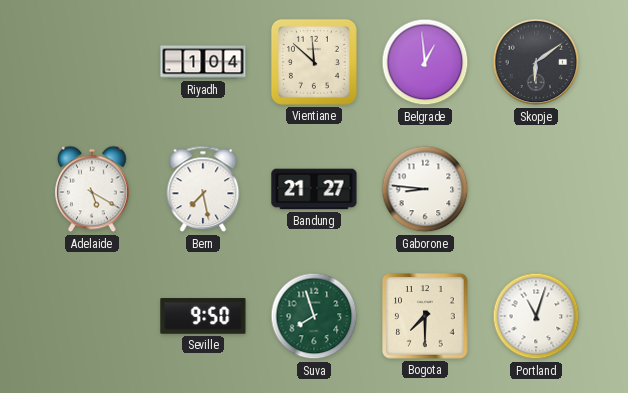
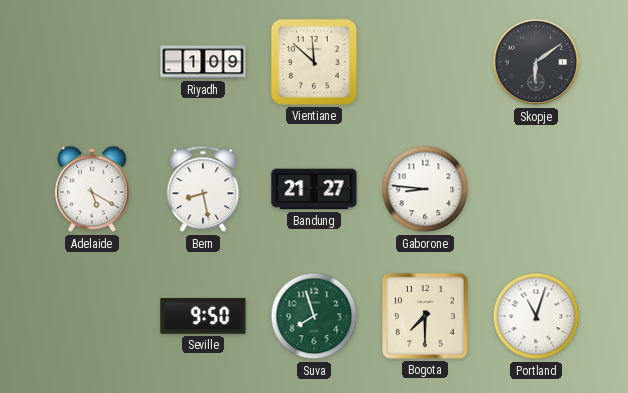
Riyadh: 1:04 -> 1:09
Belgrade: 12:59 -> none
Bern: 7:28 -> 8:28
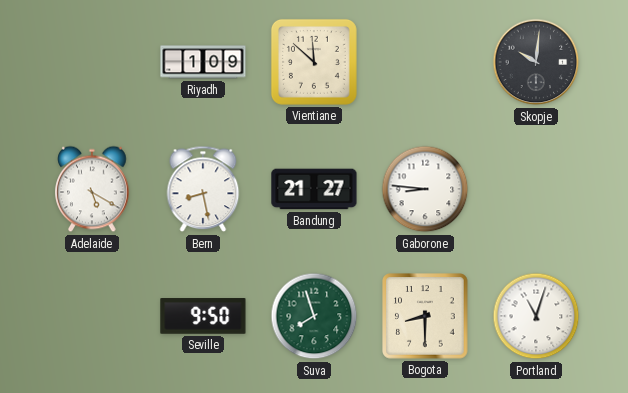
Skopje: 6:09 -> 10:01
Bogota: 7:30 -> 8:30
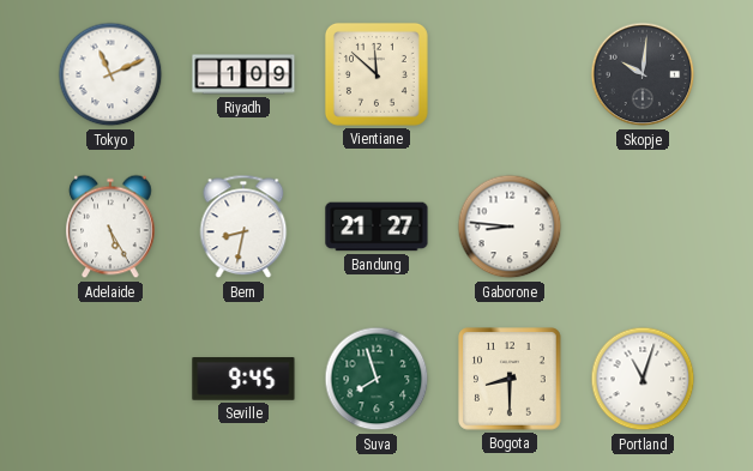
Tokyo: none -> 11:11
Adelaide: 5:20 -> 5:25
Bern: 8:28 -> 8:32
Seville: 9:50 -> 9:45
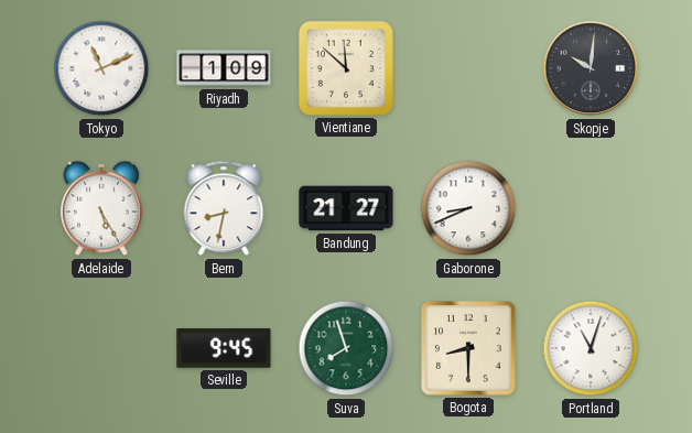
Gaborone: 8:46 -> 8:41
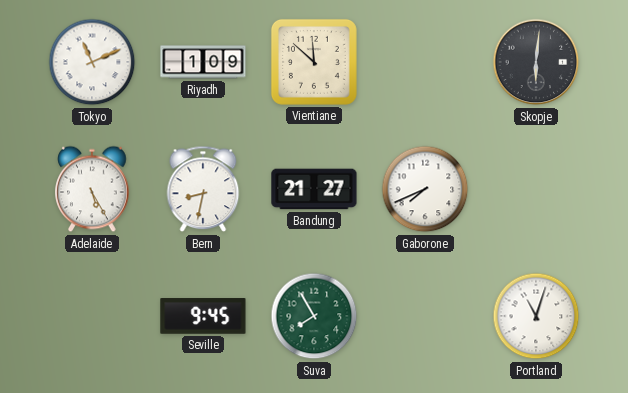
Skopje: 10:01 -> 6:01
Gaborone: 8:41 -> 7:41
Suva: 7:57 -> 7:55
Bogota: 8:30 -> none
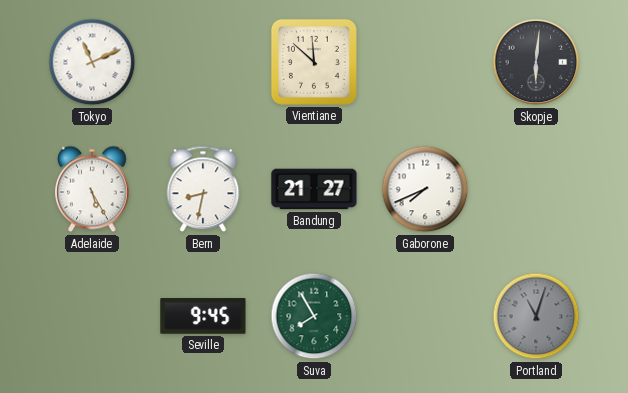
Riyadh: 1:09 -> none
Portland dial: white -> grey
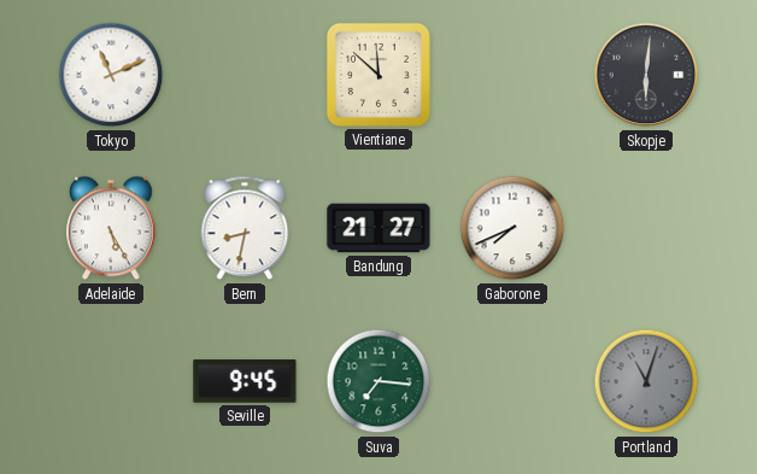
Suva: 7:55 -> 7:16
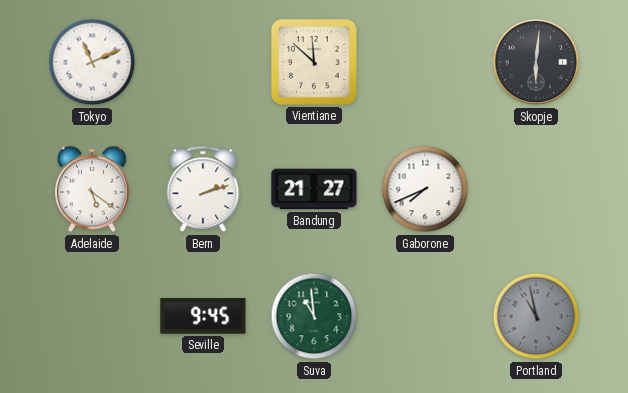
Adelaide: 5:25 -> 5:21
Bern: 8:32 -> 2:12
Suva: 7:16 -> 10:59
Portland: 11:03 -> 10:58
